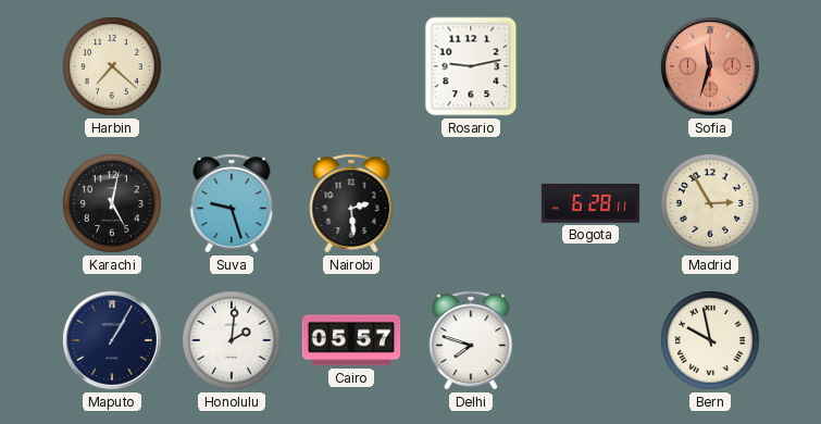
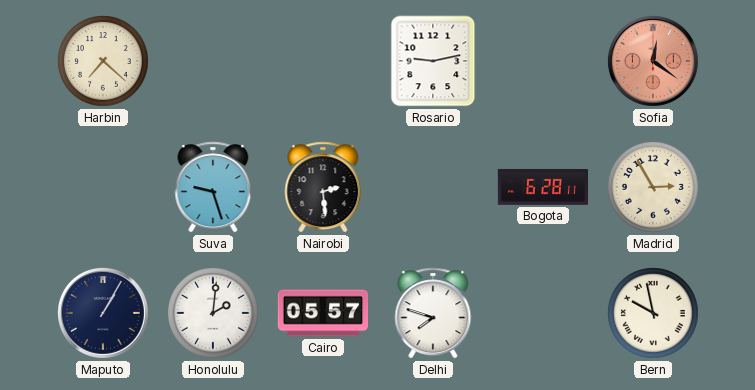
Sofia: 11:33 -> 12:21
Karachi: 5:02 -> none
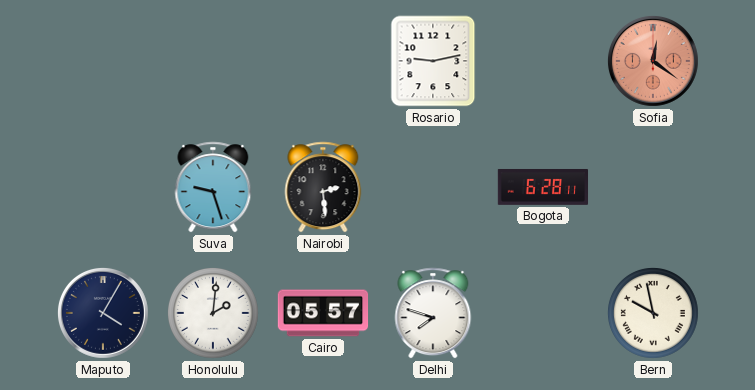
Harbin: 7:22 -> none
Madrid: 2:55 -> none
Maputo: 1:05 -> 4:05
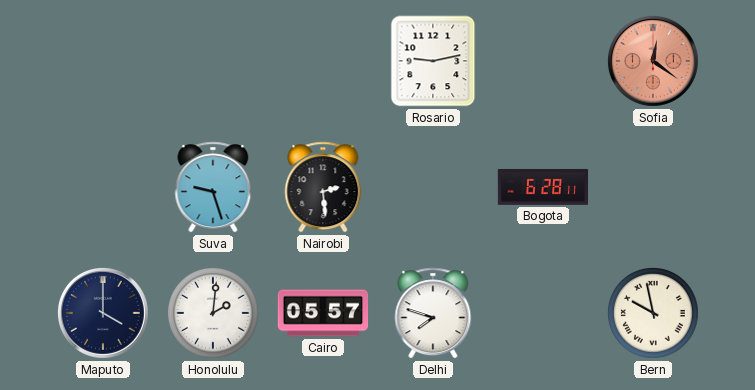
Maputo: 4:05 -> 4:00
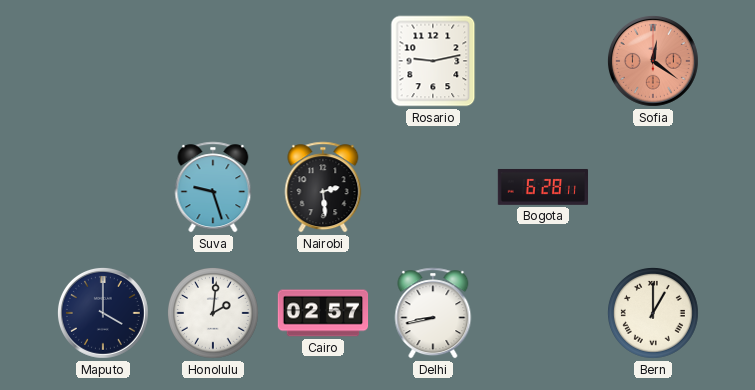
Cairo: 05:57 -> 02:57
Delhi: 7:48 -> 8:43
Bern: 9:58 -> 1:00
